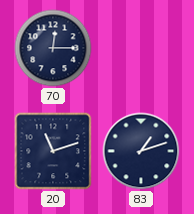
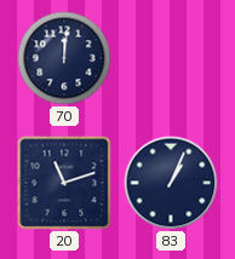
70: 12:15 -> 12:01
83: 1:12 -> 1:04
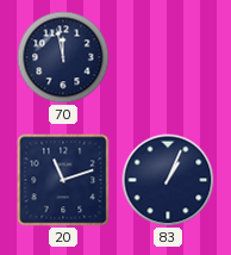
70: 12:01 -> 11:58
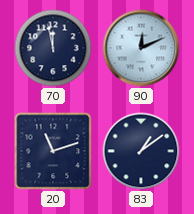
90: none -> 12:11
83: 1:04 -> 1:09
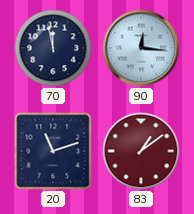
90: 12:11 -> 12:16
83 dial: navy -> burgundy
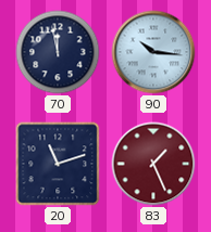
90: 12:16 -> 10:16
83: 1:09 -> 1:26
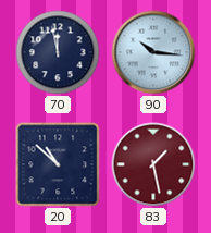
20: 11:12 -> 10:52
83: 1:26 -> 1:28
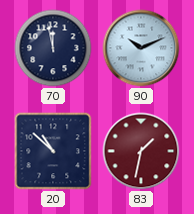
90: 10:16 -> 10:11
83: 1:28 -> 1:32
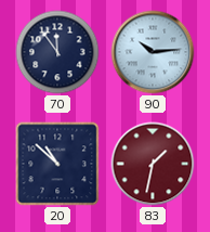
70: 11:58 -> 11:54
90: 10:11 -> 10:14
